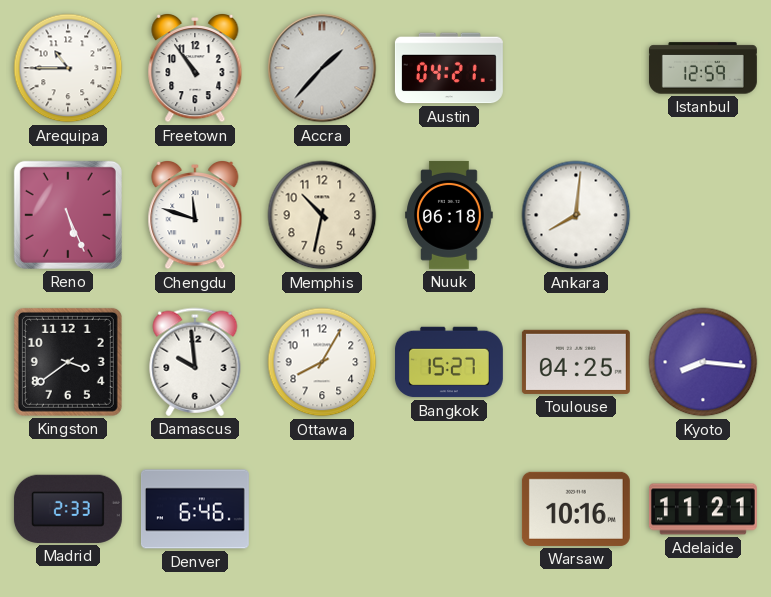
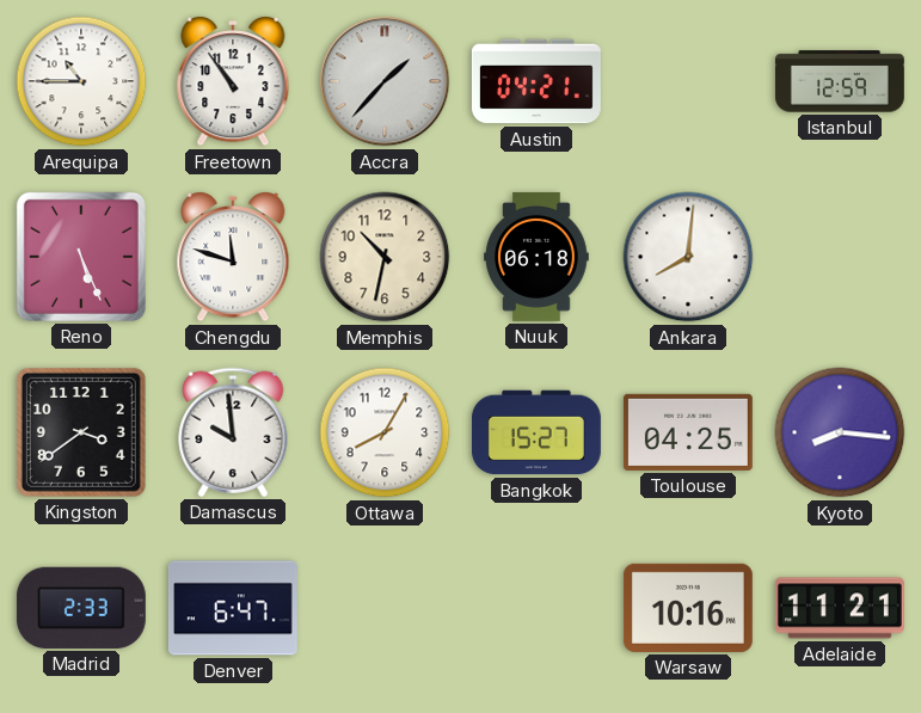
Denver: 6:46 -> 6:47
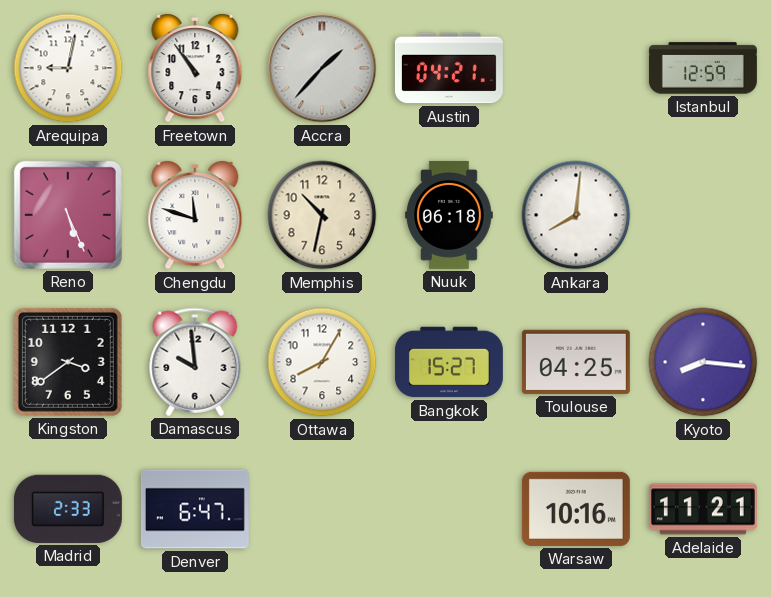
Arequipa: 10:45 -> 9:02
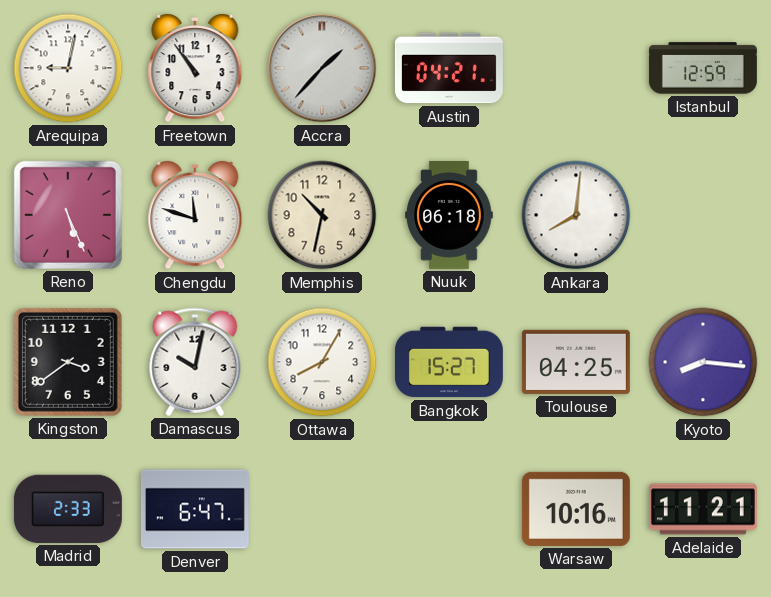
Damascus: 9:59 -> 10:02
